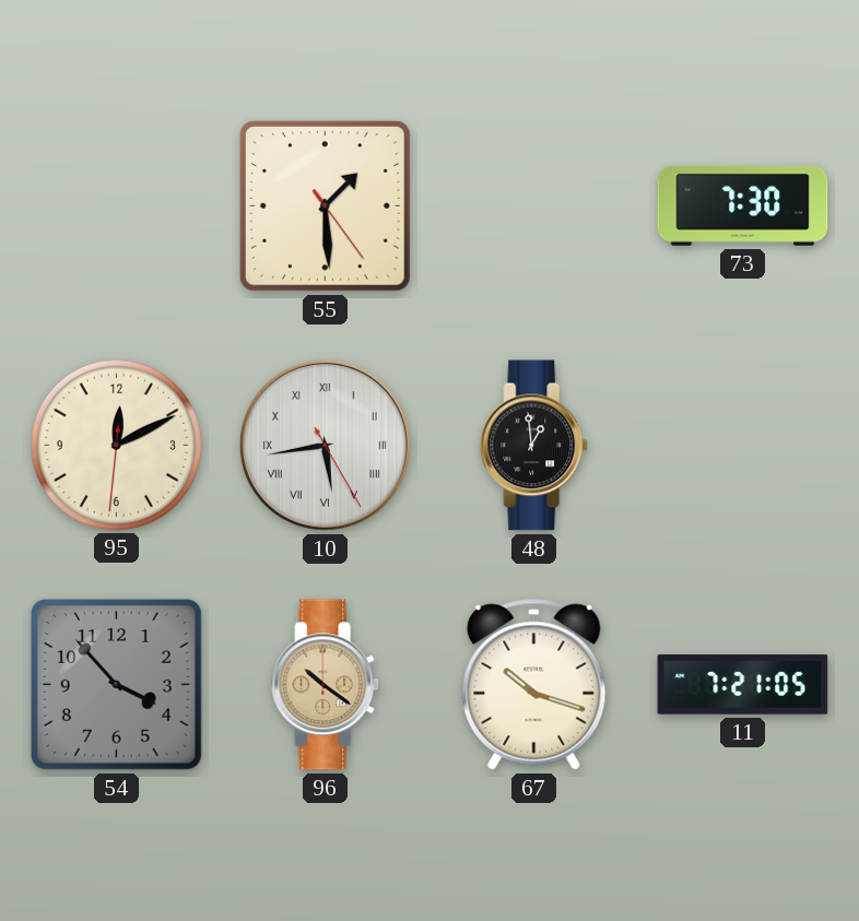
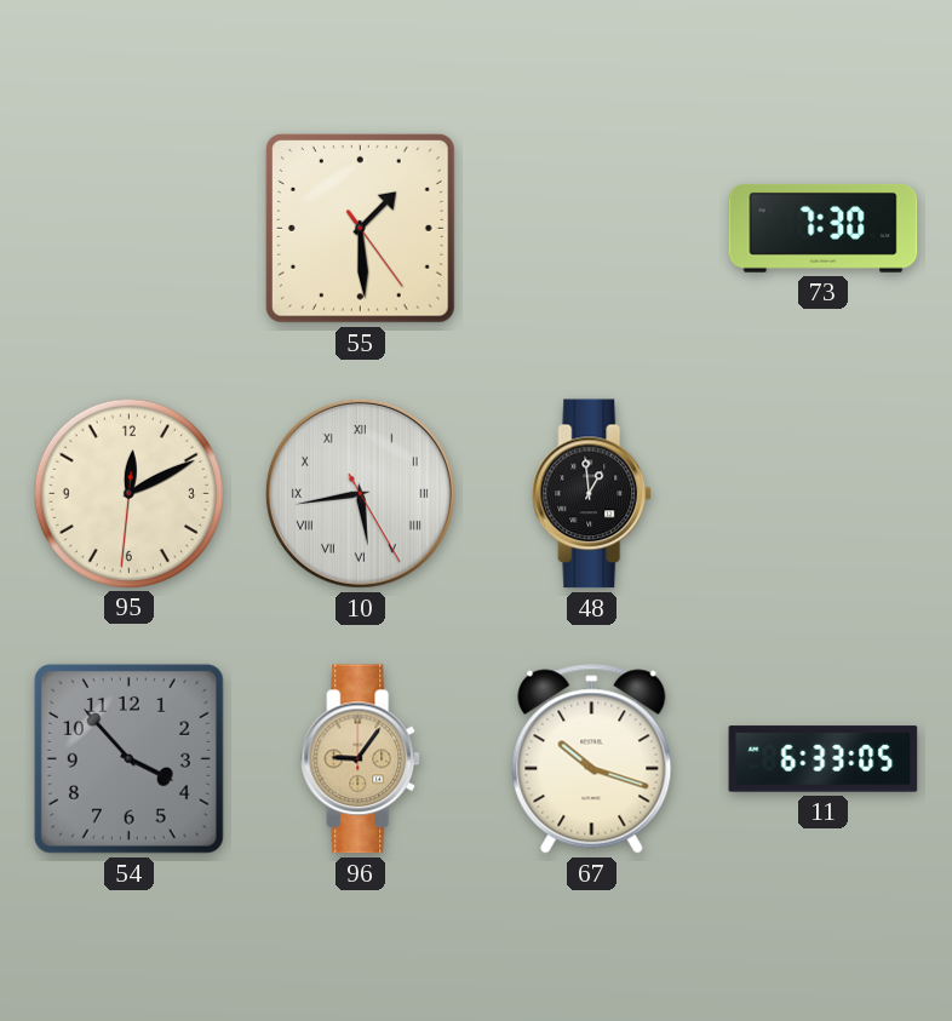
96: 10:21 -> 9:06
11: 7:21 -> 6:33
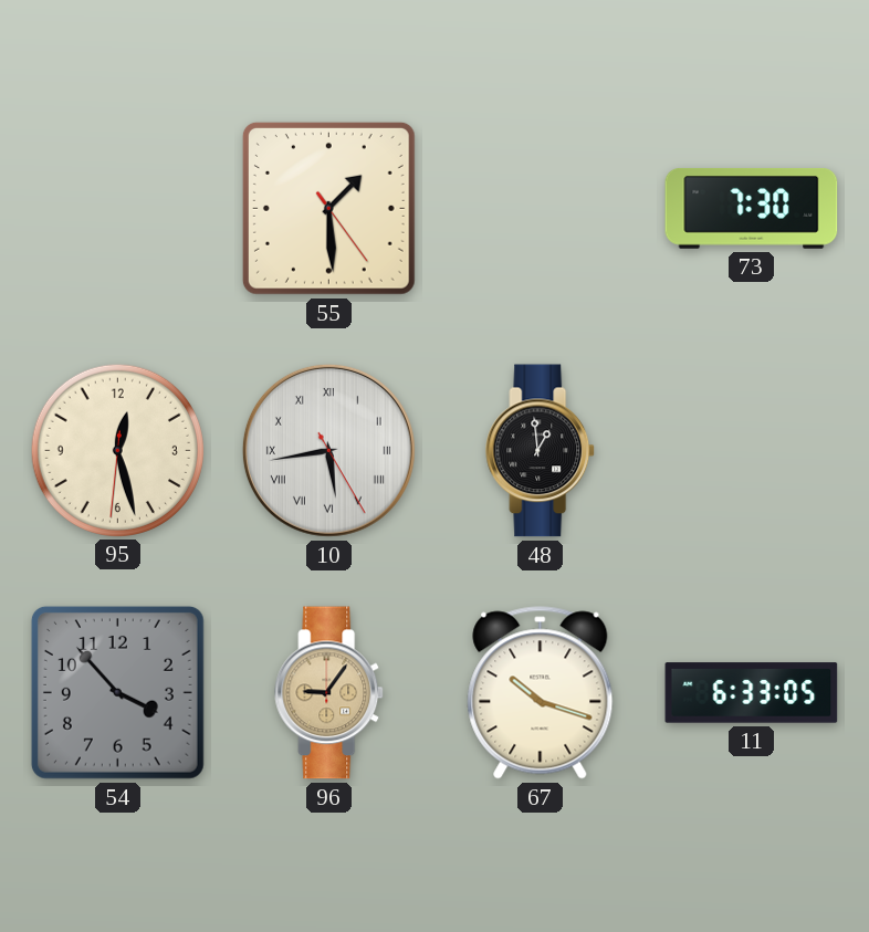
95: 12:10 -> 12:27
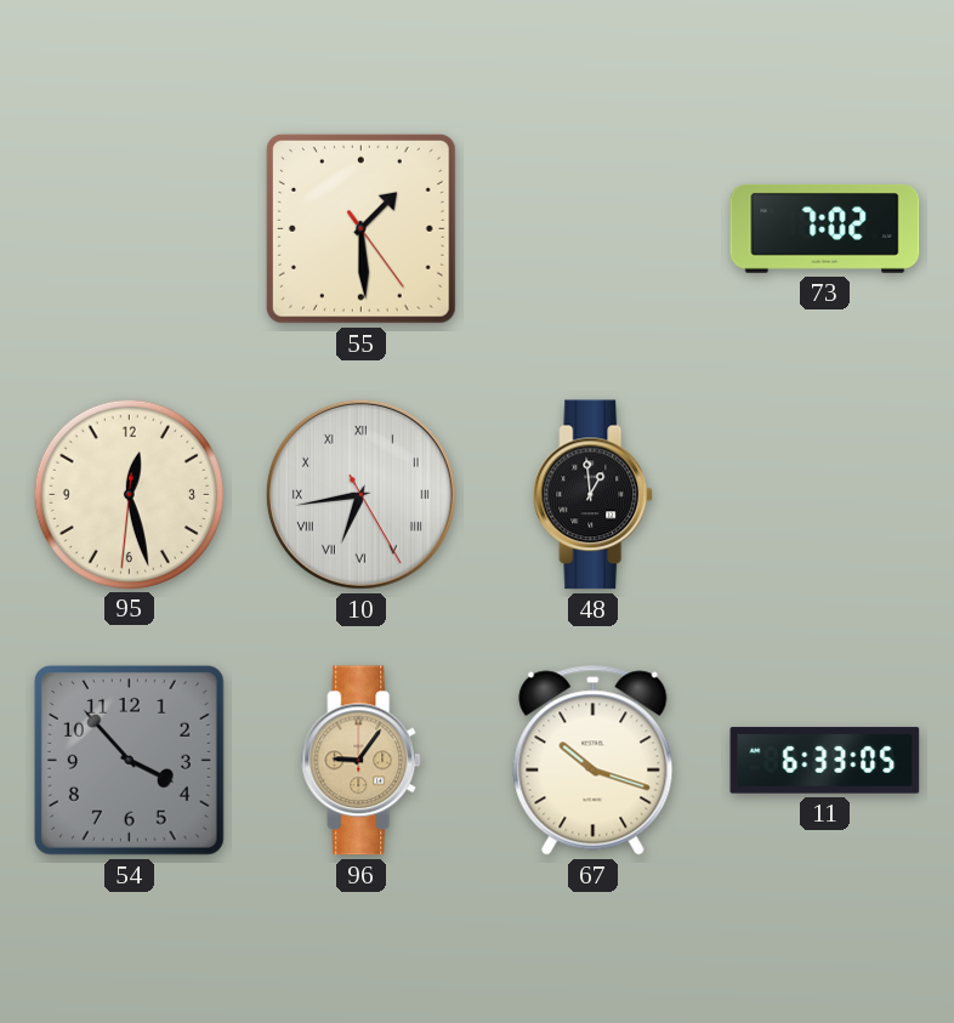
73: 7:30 -> 7:02
10: 5:43 -> 6:43
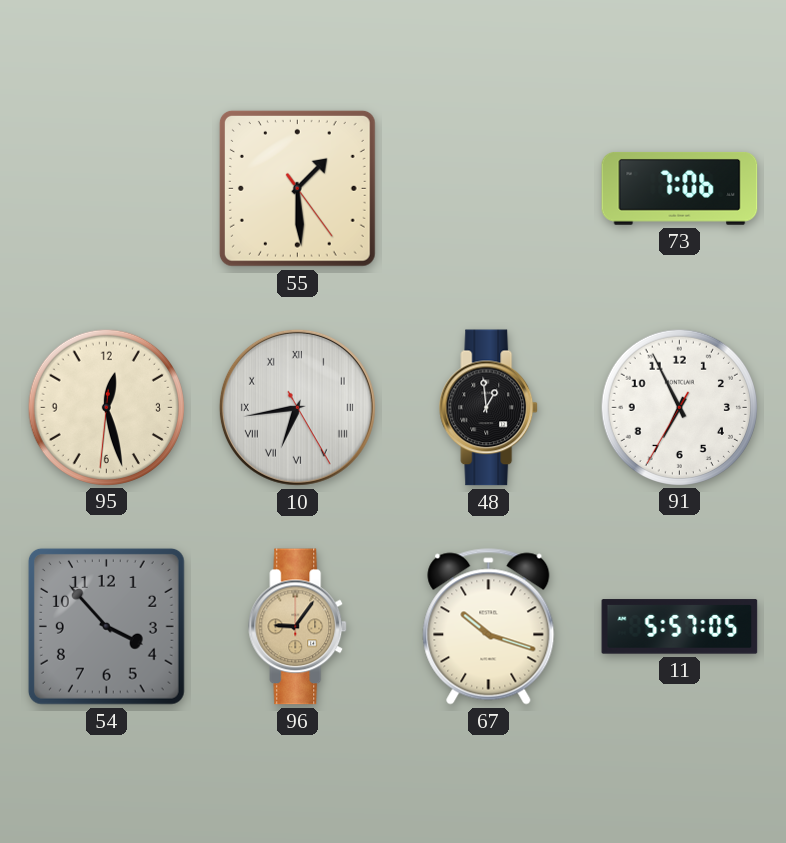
73: 7:02 -> 7:06
91: none -> 6:55
11: 6:33 -> 5:57
